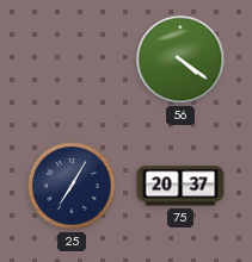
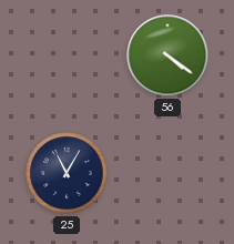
25: 7:05 -> 11:05
75: 20:37 -> none
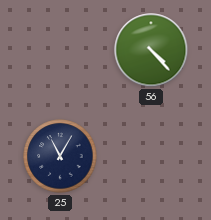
56: 4:21 -> 4:23
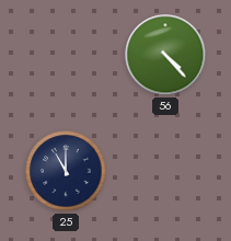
25: 11:05 -> 11:00
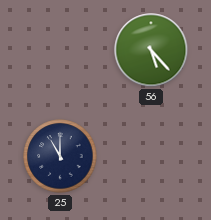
56: 4:23 -> 5:23
